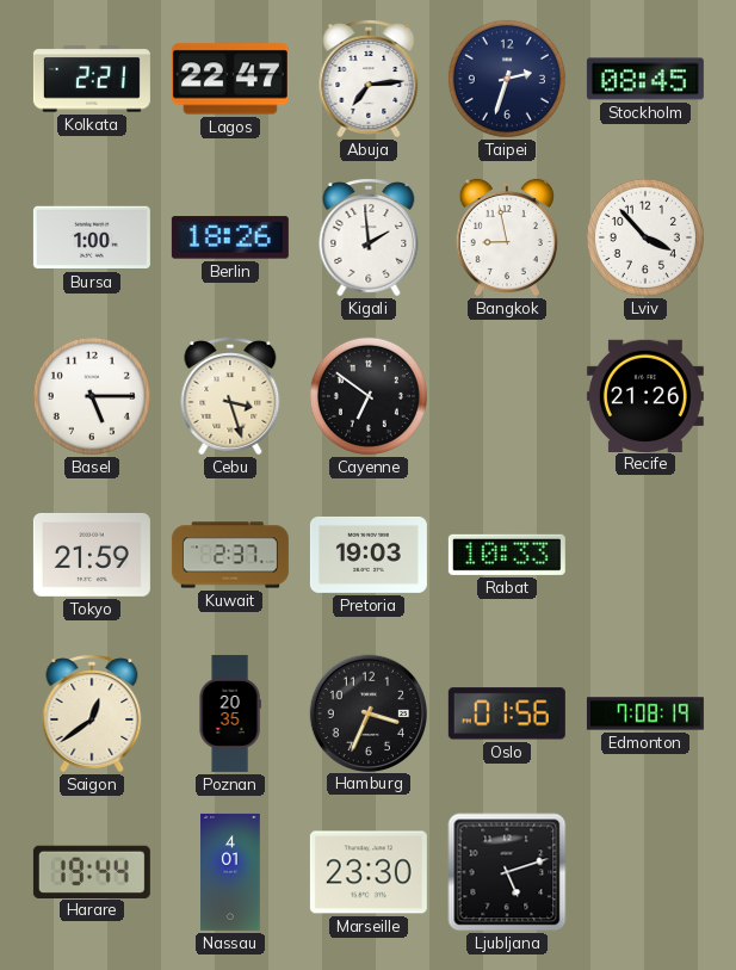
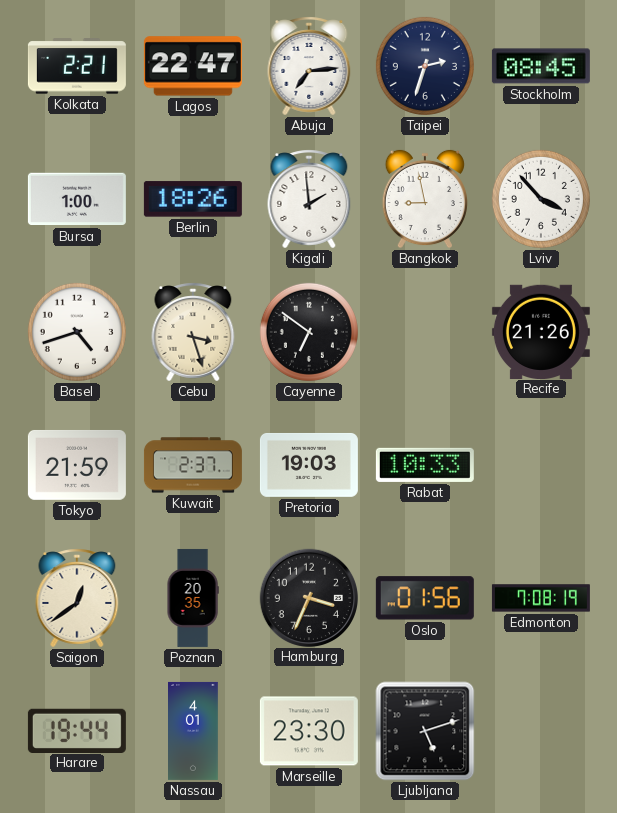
Basel: 5:15 -> 4:42
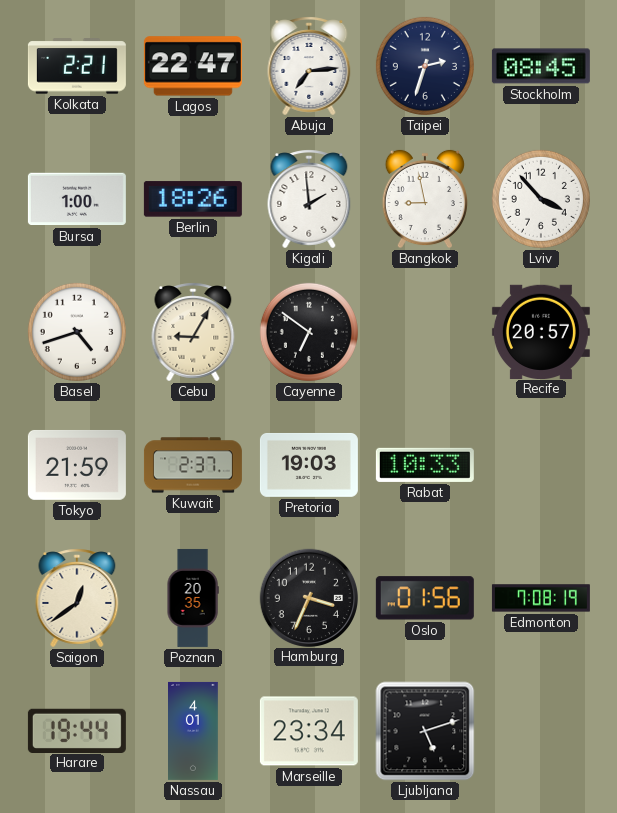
Cebu: 3:27 -> 9:05
Recife: 21:26 -> 20:57
Marseille: 23:30 -> 23:34
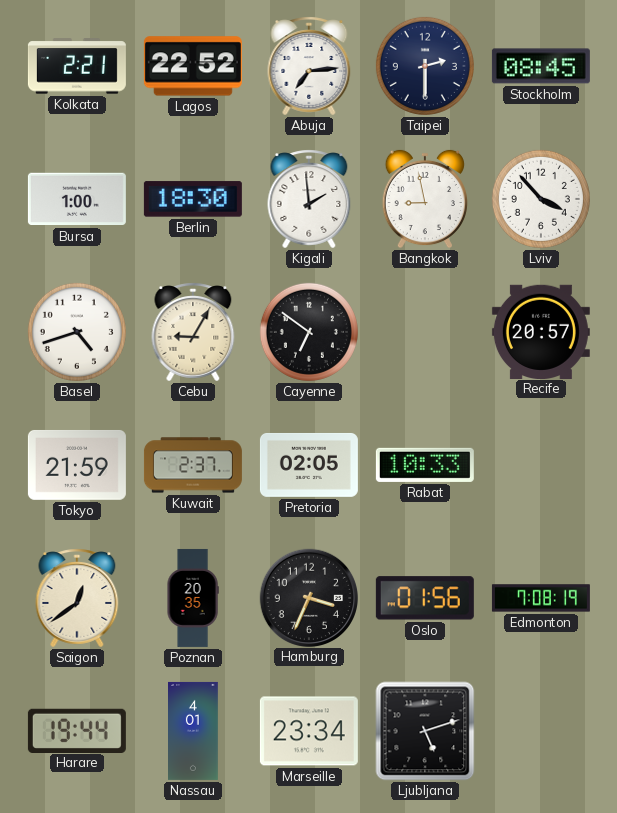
Lagos: 22:47 -> 22:52
Taipei: 2:33 -> 2:30
Berlin: 18:26 -> 18:30
Pretoria: 19:03 -> 02:05
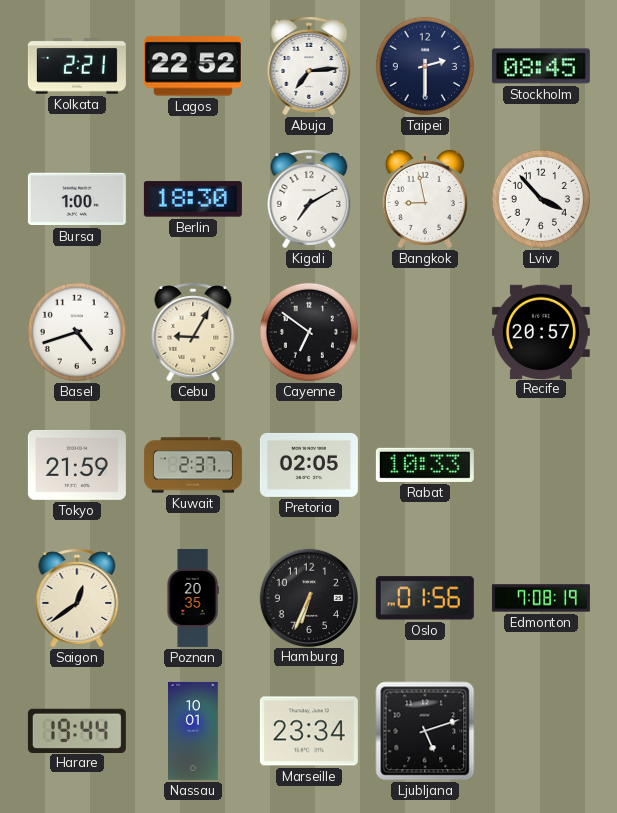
Kigali: 1:59 -> 7:10
Hamburg: 3:34 -> 6:34
Nassau: 4:01 -> 10:01
